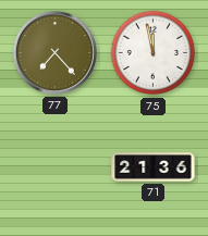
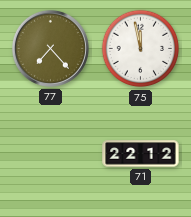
71: 21:36 -> 22:12
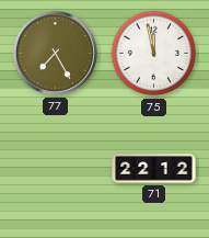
77: 7:23 -> 7:25
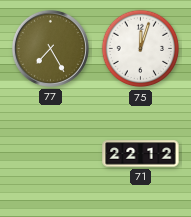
75: 11:58 -> 12:03
